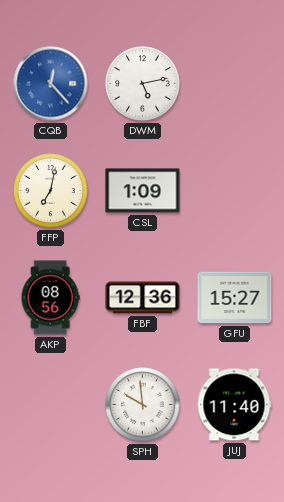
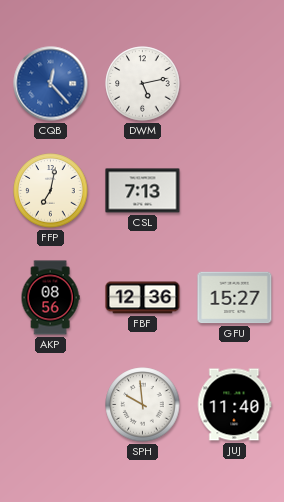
CSL: 1:09 -> 7:13
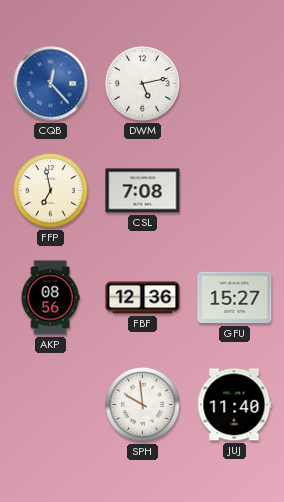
FFP: 7:02 -> 6:58
CSL: 7:13 -> 7:08
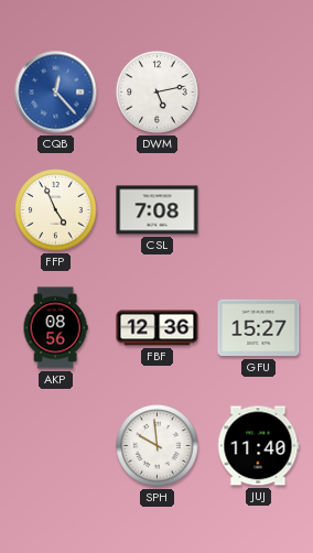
FFP: 6:58 -> 4:56
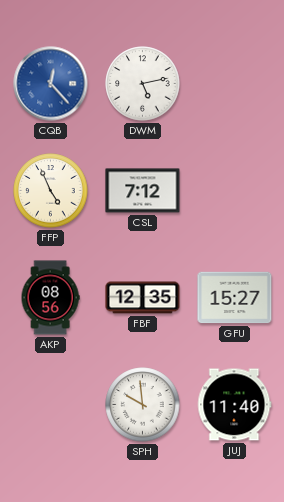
CSL: 7:08 -> 7:12
FBF: 12:36 -> 12:35
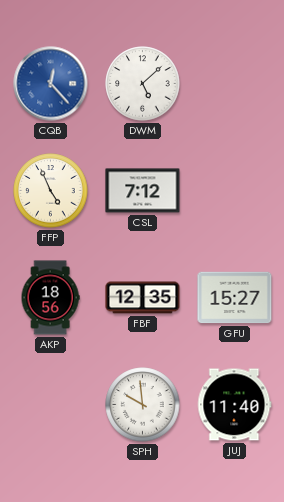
DWM: 5:13 -> 5:08
AKP: 08:56 -> 18:56
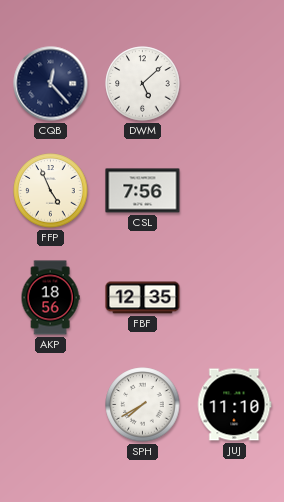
CQB dial: blue -> navy
CSL: 7:12 -> 7:56
GFU: 15:27 -> none
SPH: 9:59 -> 7:40
JUJ: 11:40 -> 11:10
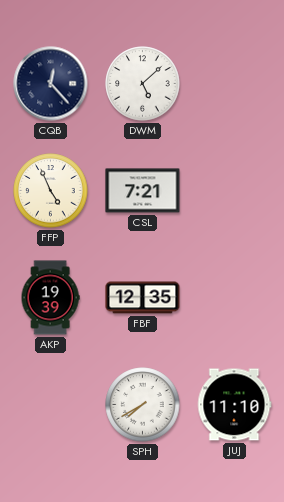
CSL: 7:56 -> 7:21
AKP: 18:56 -> 19:39
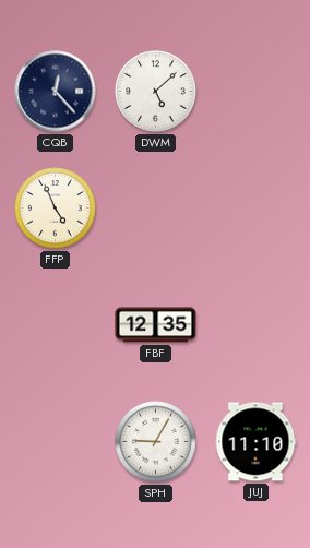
CSL: 7:21 -> none
AKP: 19:39 -> none
SPH: 7:40 -> 9:05
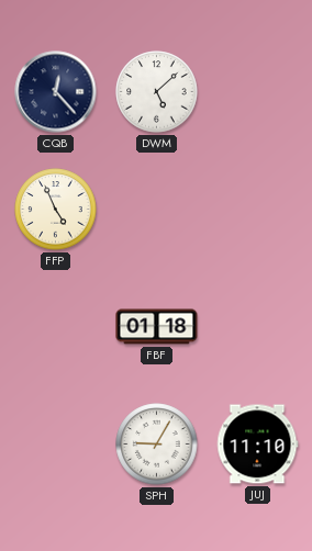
FBF: 12:35 -> 01:18
